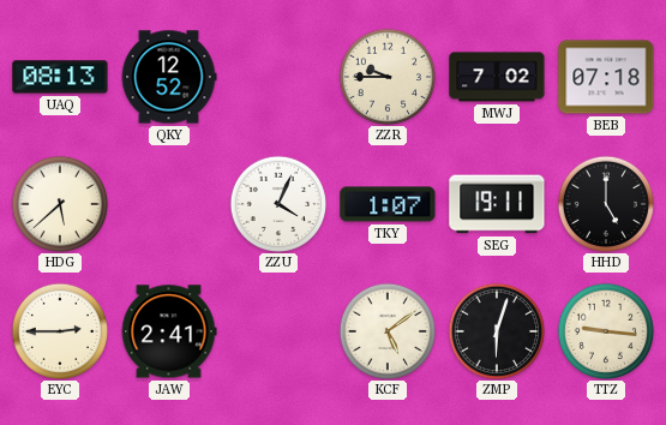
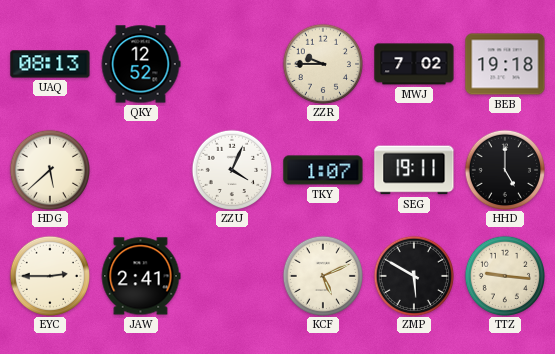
BEB: 07:18 -> 19:18
KCF: 5:09 -> 5:11
ZMP: 6:03 -> 5:50
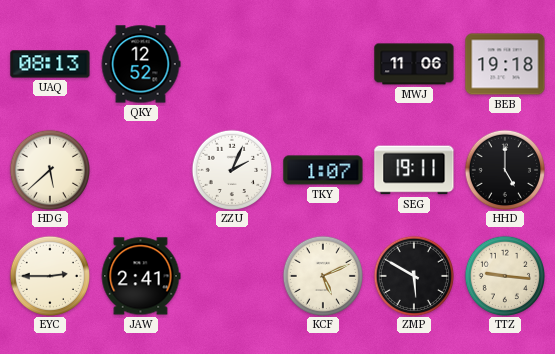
ZZR: 9:45 -> none
MWJ: 7:02 -> 11:06
ZZU: 4:04 -> 2:04
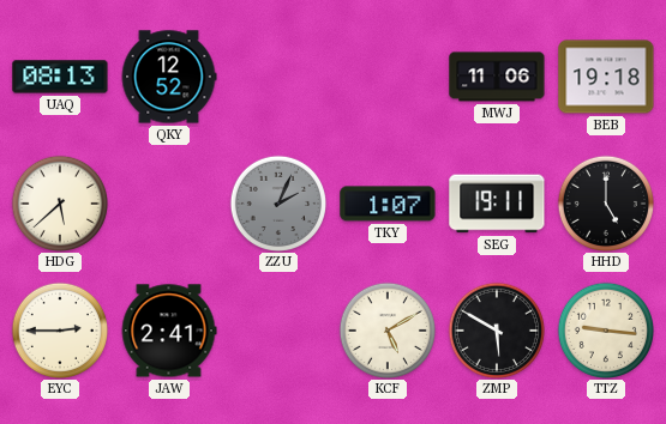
ZZU dial: white -> grey
KCF: 5:11 -> 5:10
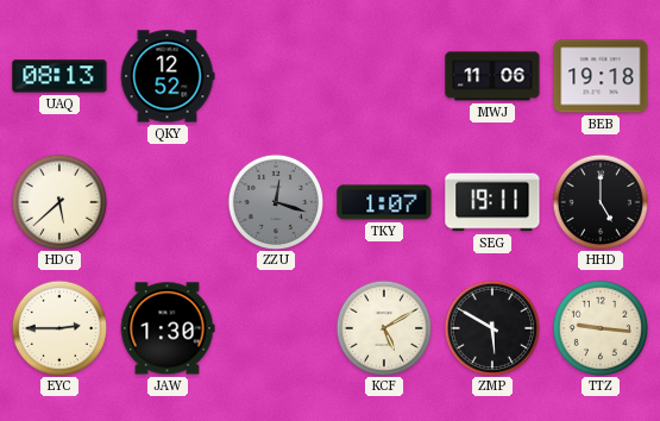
ZZU: 2:04 -> 12:18
JAW: 2:41 -> 1:30
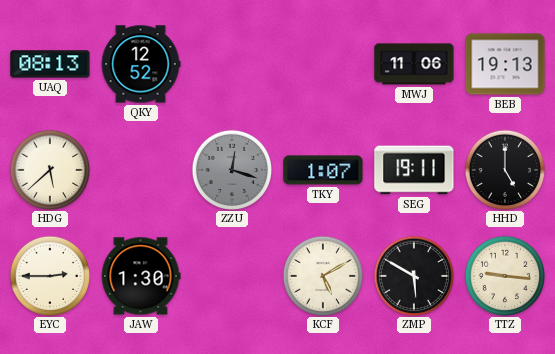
BEB: 19:18 -> 19:13
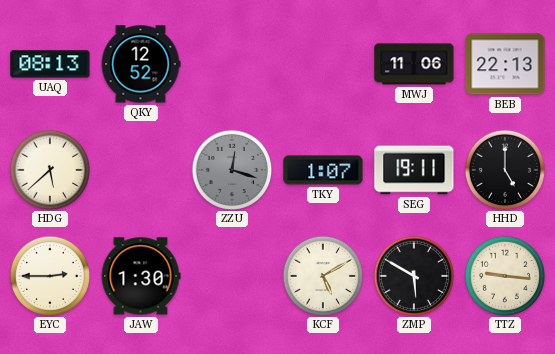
BEB: 19:13 -> 22:13
